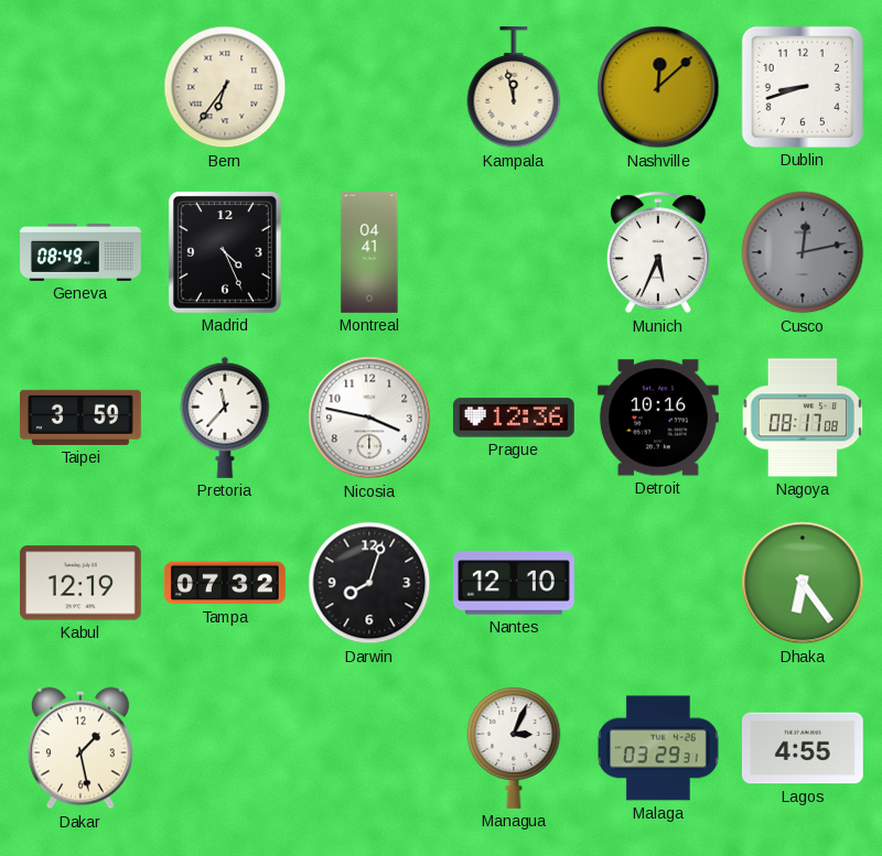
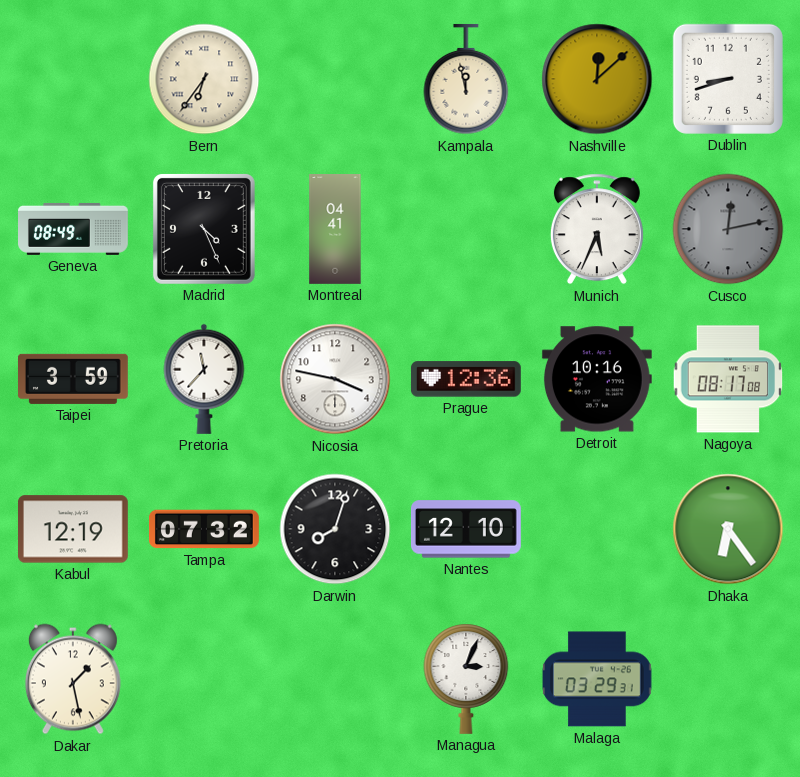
Lagos: 4:55 -> none
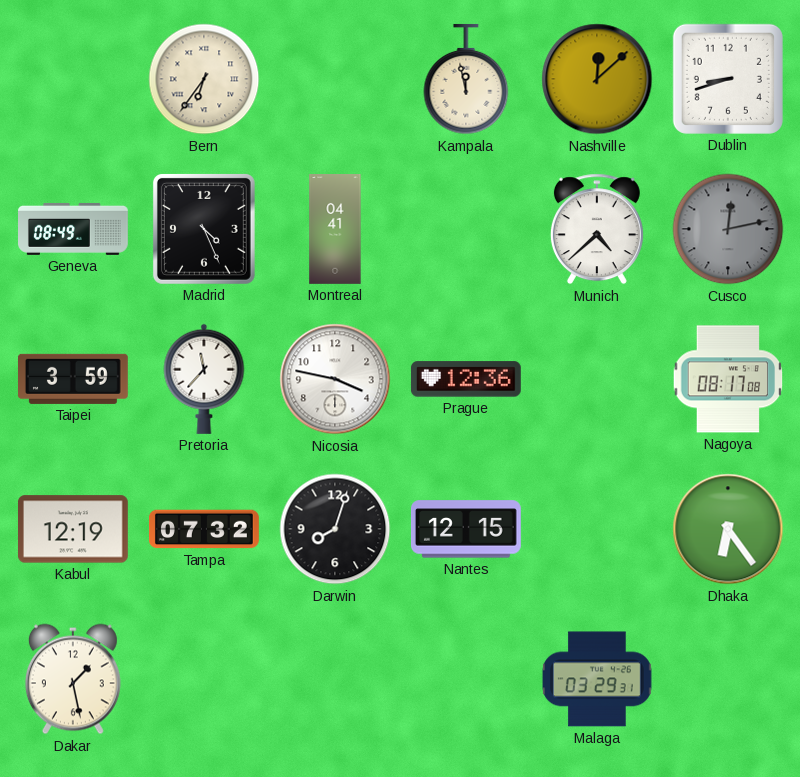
Munich: 5:34 -> 4:38
Detroit: 10:16 -> none
Nantes: 12:10 -> 12:15
Managua: 3:04 -> none
